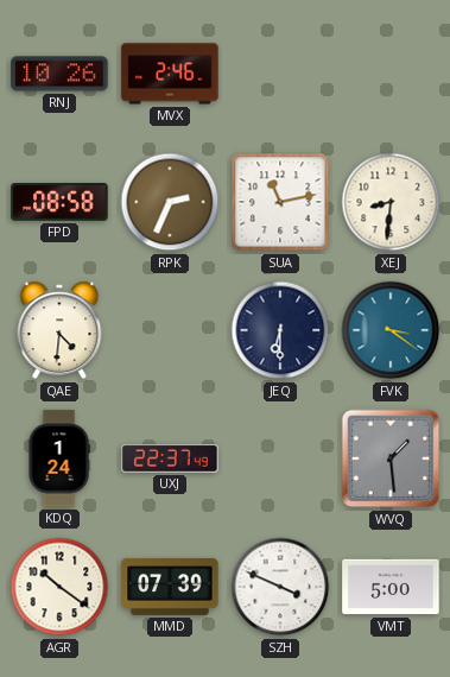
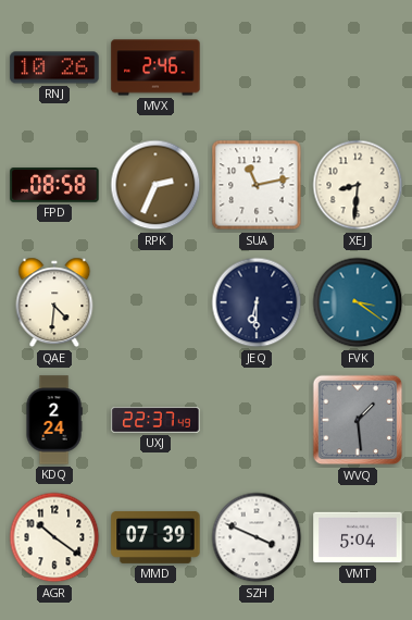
KDQ: 1:24 -> 2:24
VMT: 5:00 -> 5:04
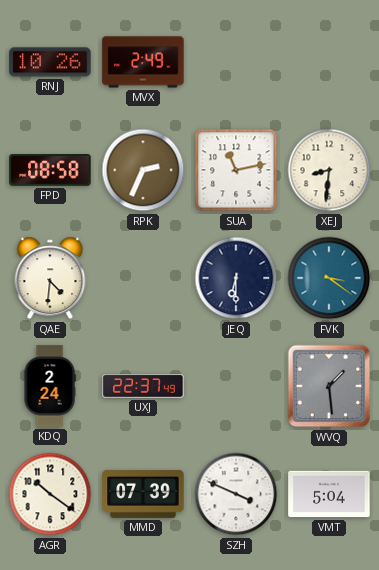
MVX: 2:46 -> 2:49
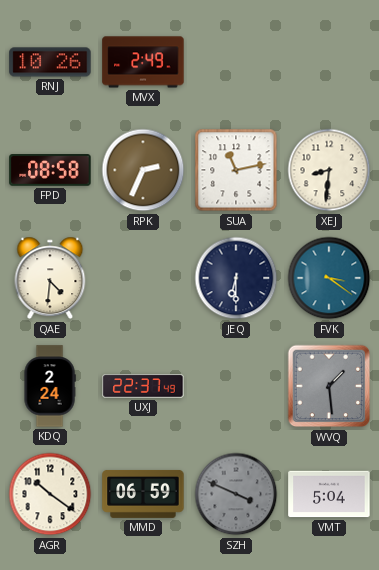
MMD: 07:39 -> 06:59
SZH dial: white -> grey
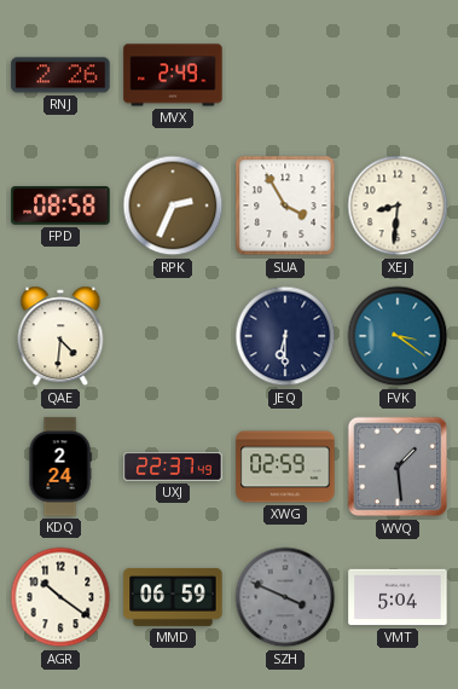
RNJ: 10:26 -> 2:26
SUA: 11:13 -> 3:55
XWG: none -> 02:59
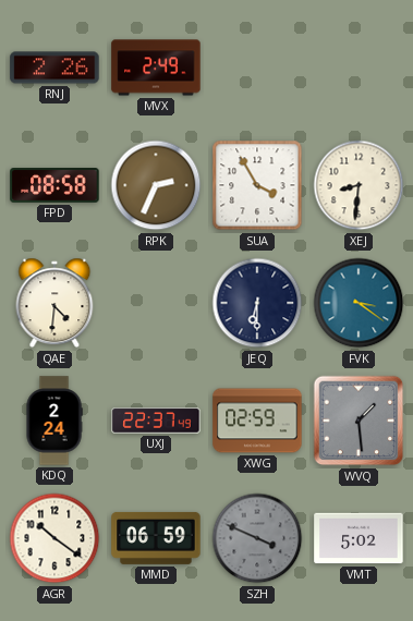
VMT: 5:04 -> 5:02
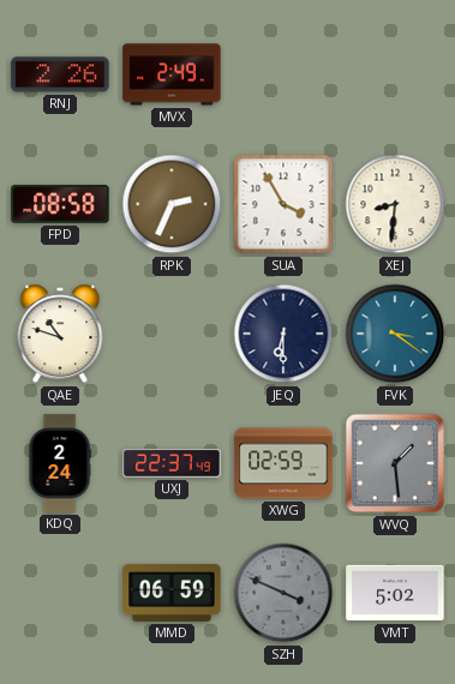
QAE: 4:31 -> 10:48
AGR: 10:21 -> none
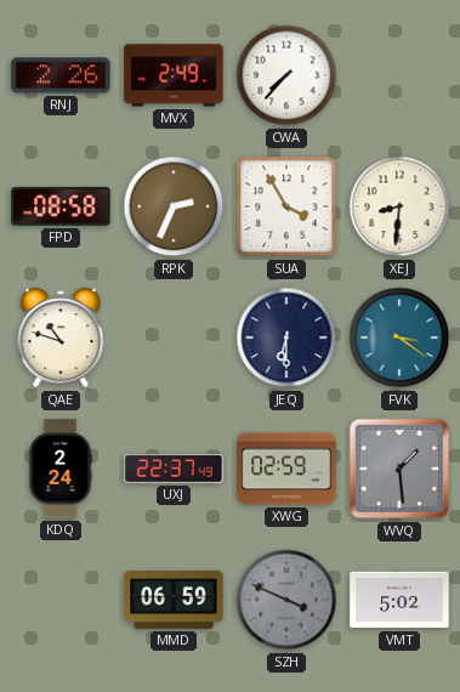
CWA: none -> 7:37
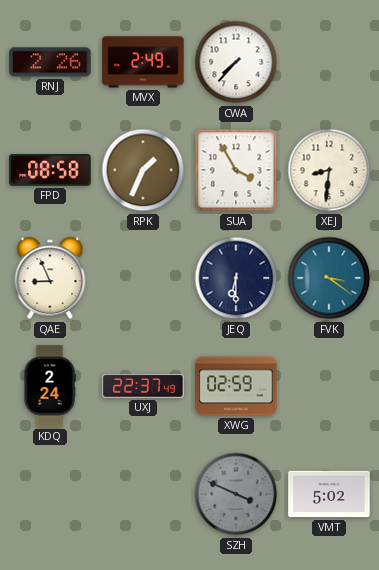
RPK: 2:34 -> 1:34
QAE: 10:48 -> 8:56
WVQ: 1:29 -> none
MMD: 06:59 -> none
